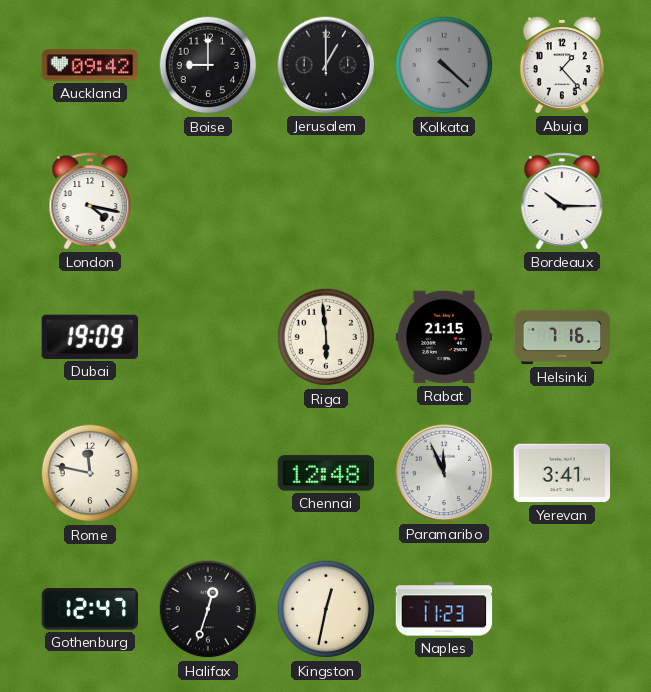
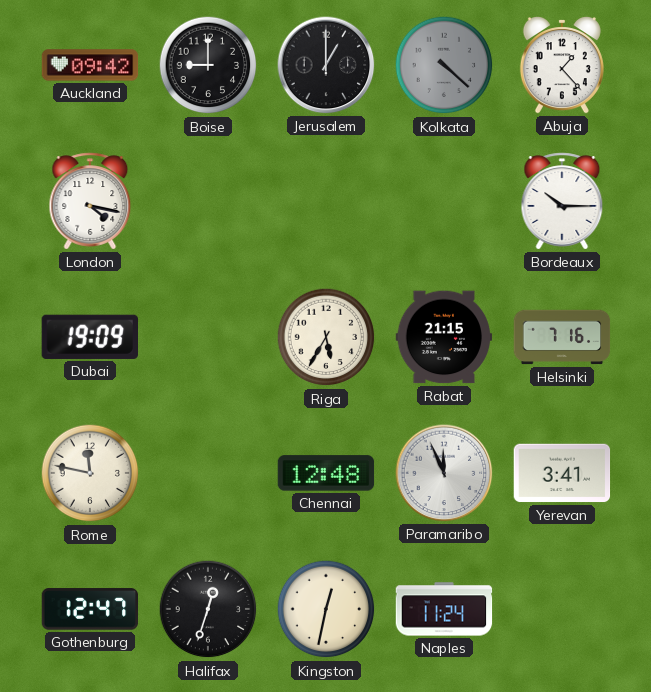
Riga: 5:59 -> 5:35
Naples: 11:23 -> 11:24
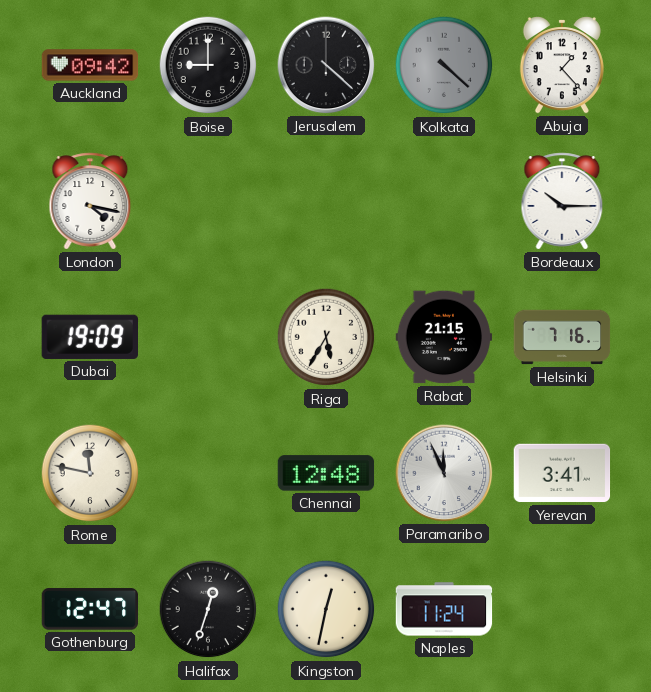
Jerusalem: 1:00 -> 4:22
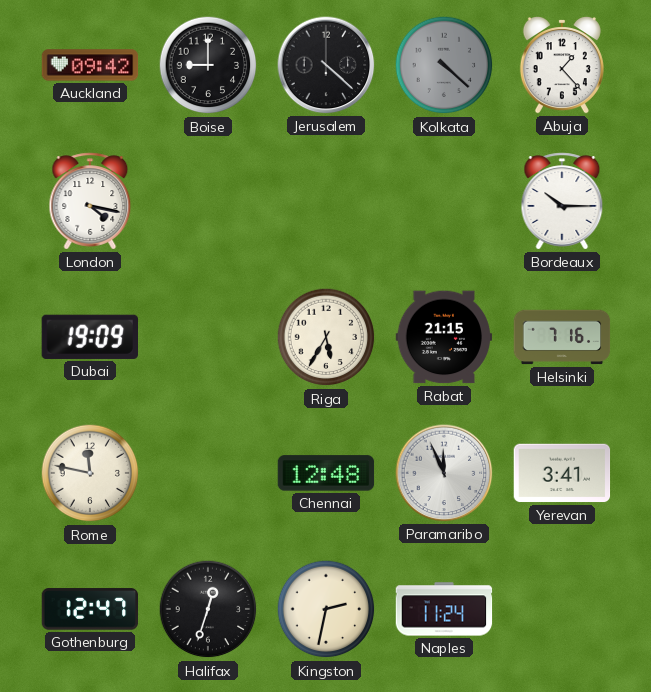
Kingston: 12:32 -> 2:32
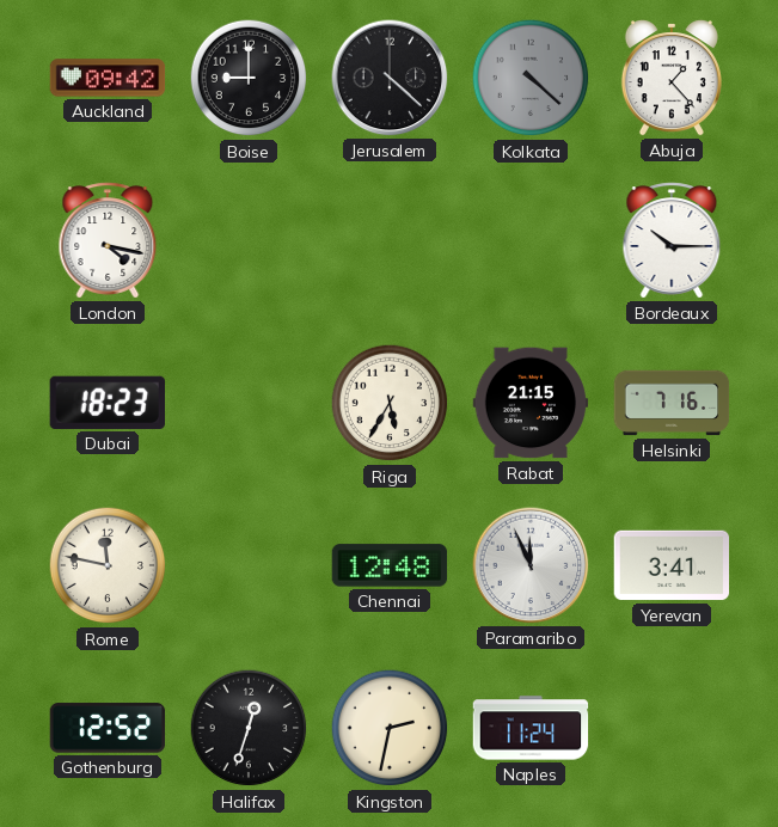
Dubai: 19:09 -> 18:23
Gothenburg: 12:47 -> 12:52
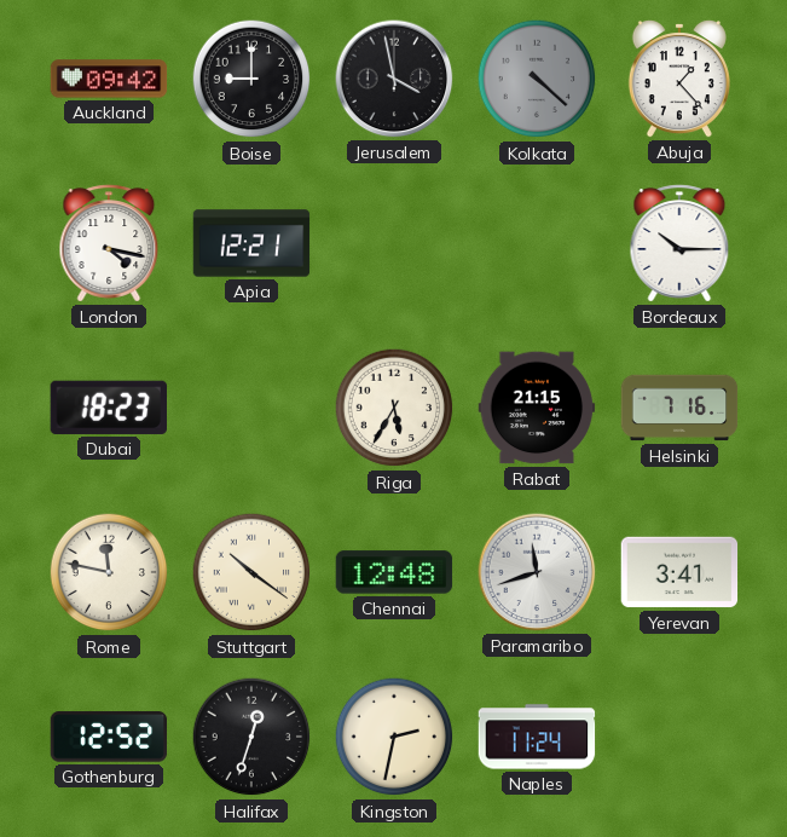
Jerusalem: 4:22 -> 3:58
Apia: none -> 12:21
Stuttgart: none -> 10:21
Paramaribo: 11:56 -> 11:42
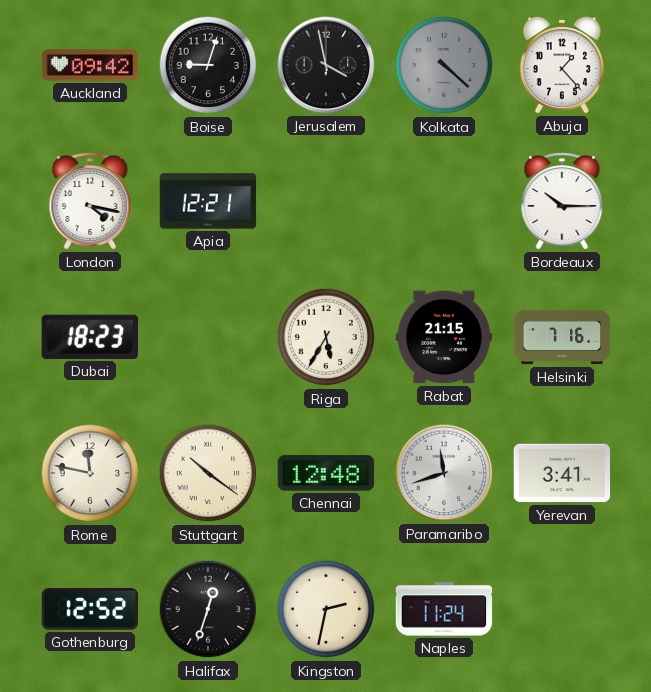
Boise: 9:00 -> 9:03
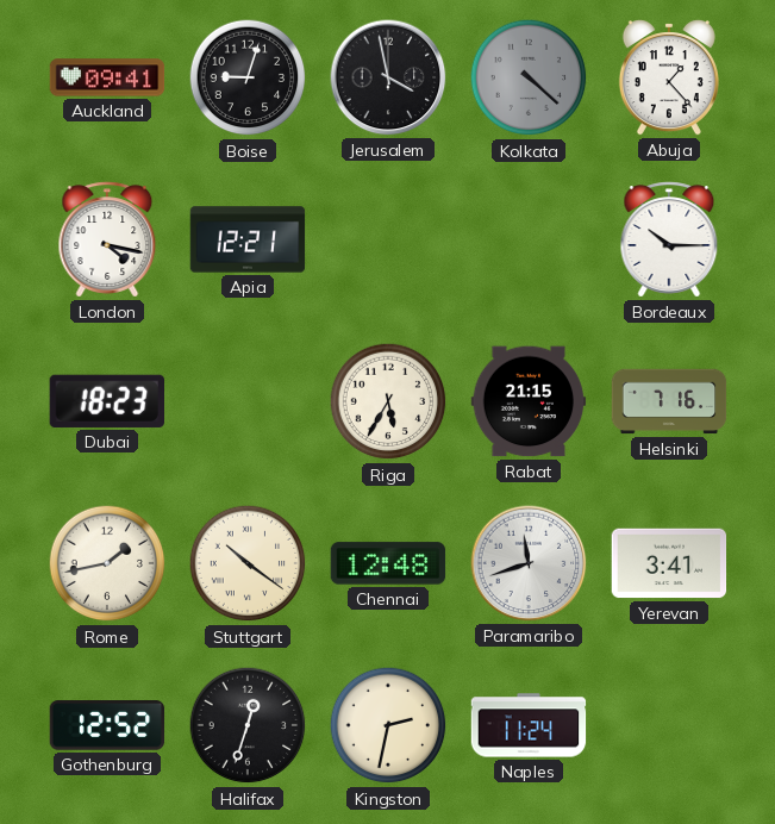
Auckland: 09:42 -> 09:41
Rome: 11:47 -> 1:43
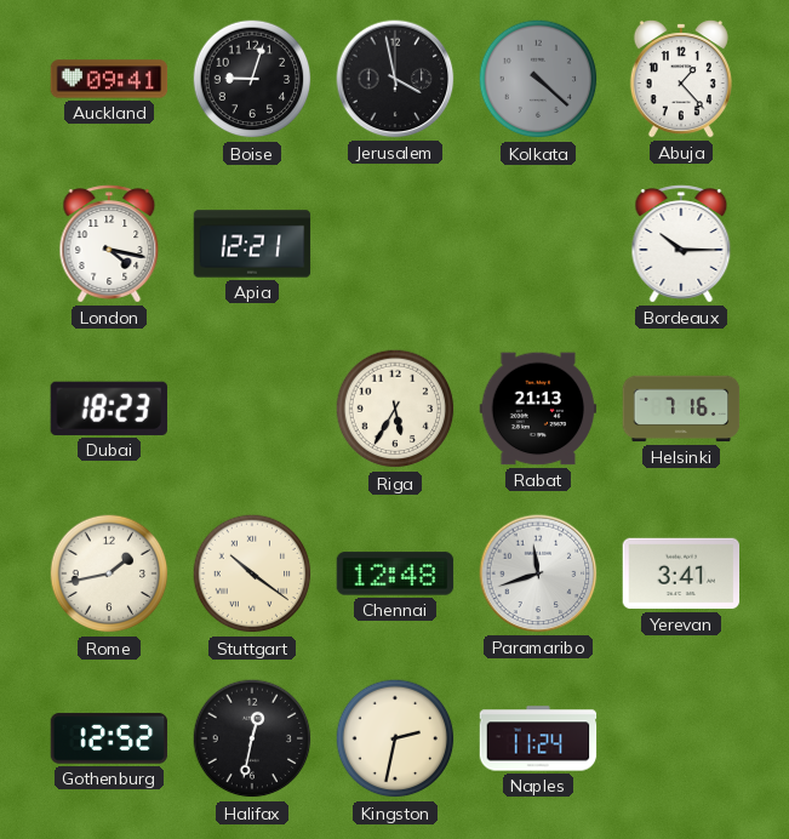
Rabat: 21:15 -> 21:13
Halifax: 12:33 -> 12:32
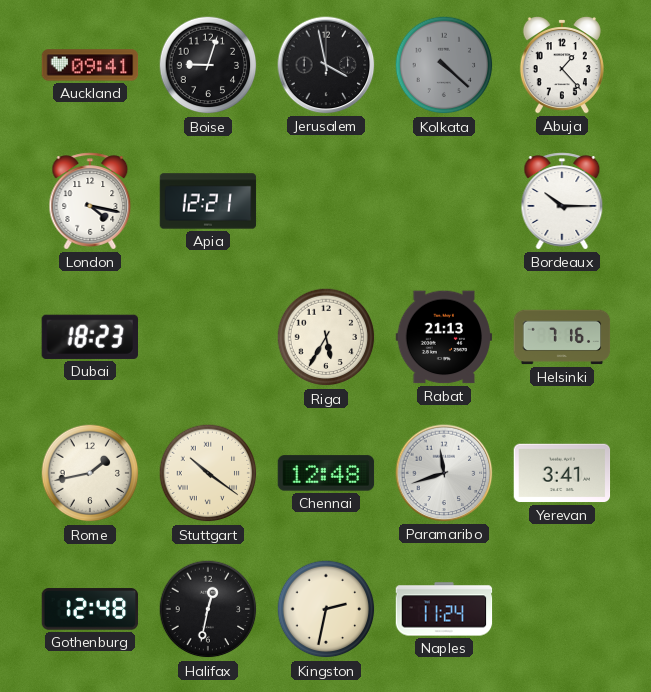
Gothenburg: 12:52 -> 12:48
